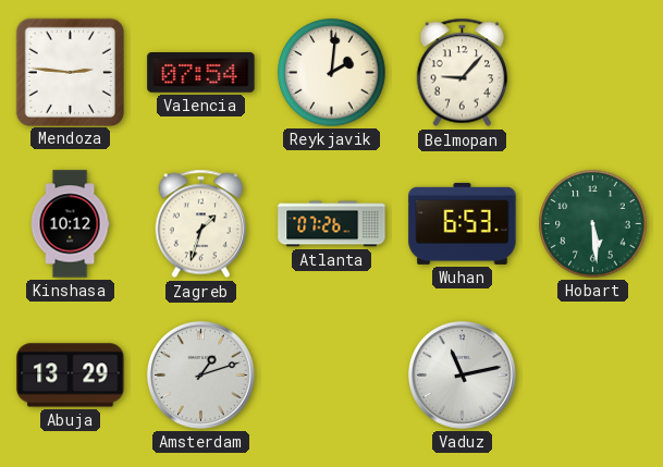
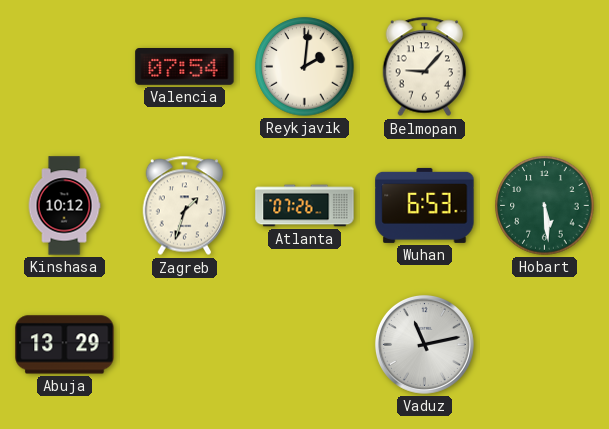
Mendoza: 2:46 -> none
Amsterdam: 1:12 -> none
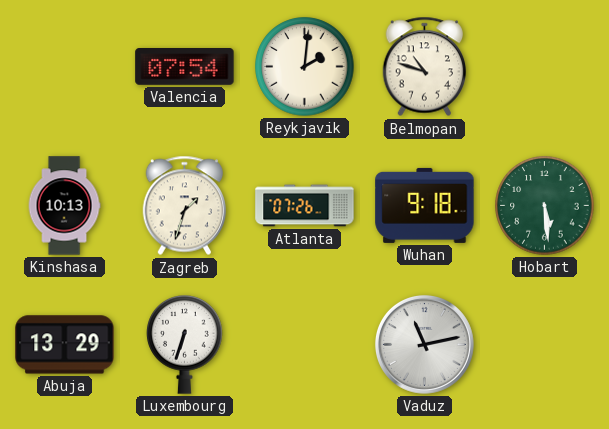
Belmopan: 9:07 -> 10:48
Kinshasa: 10:12 -> 10:13
Wuhan: 6:53 -> 9:18
Luxembourg: none -> 6:33
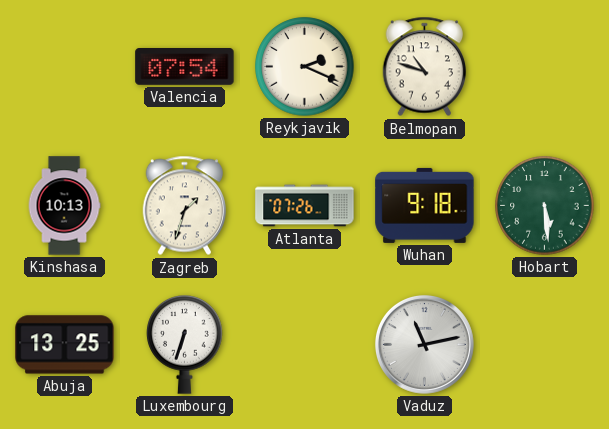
Reykjavik: 2:01 -> 2:19
Abuja: 13:29 -> 13:25
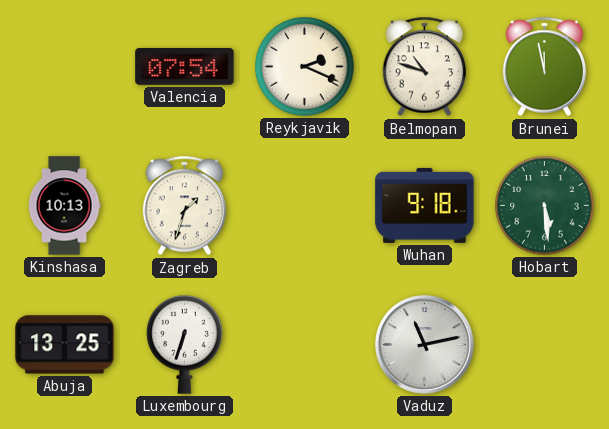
Brunei: none -> 11:58
Atlanta: 07:26 -> none
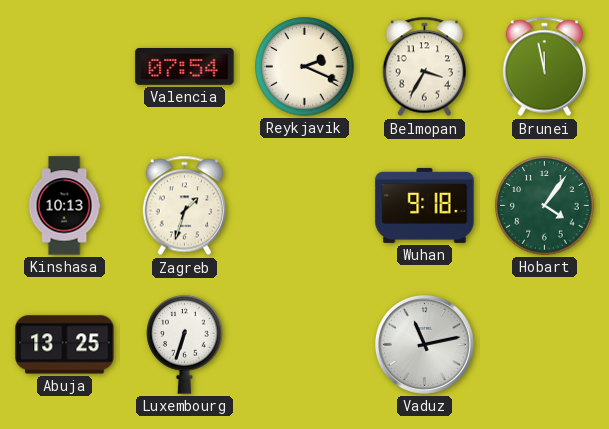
Belmopan: 10:48 -> 3:35
Hobart: 5:29 -> 4:06
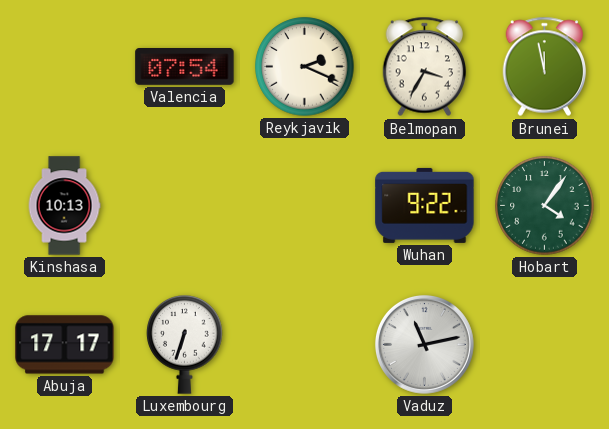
Zagreb: 1:33 -> none
Wuhan: 9:18 -> 9:22
Abuja: 13:25 -> 17:17
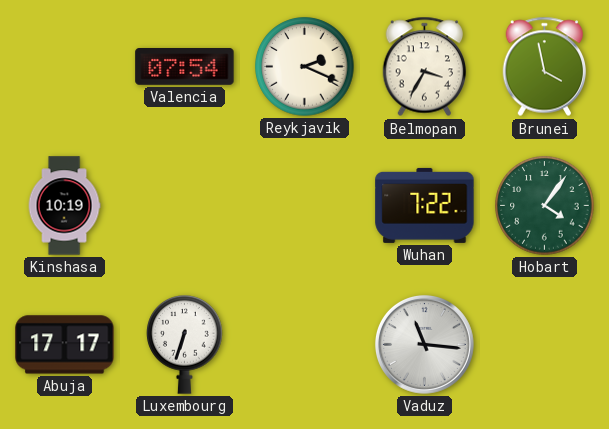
Brunei: 11:58 -> 3:58
Kinshasa: 10:13 -> 10:19
Wuhan: 9:22 -> 7:22
Vaduz: 11:13 -> 11:16
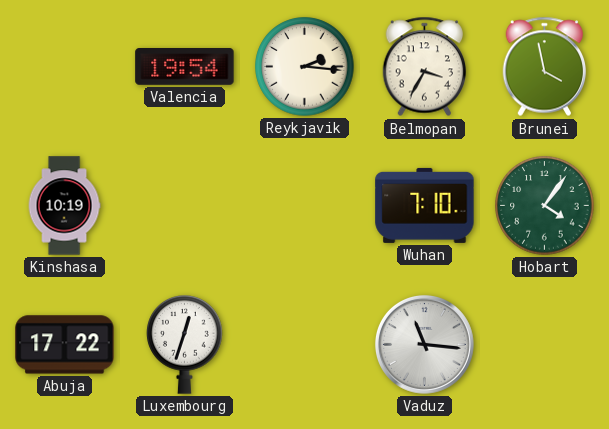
Valencia: 07:54 -> 19:54
Reykjavik: 2:19 -> 2:16
Wuhan: 7:22 -> 7:10
Abuja: 17:17 -> 17:22
Luxembourg: 6:33 -> 12:33
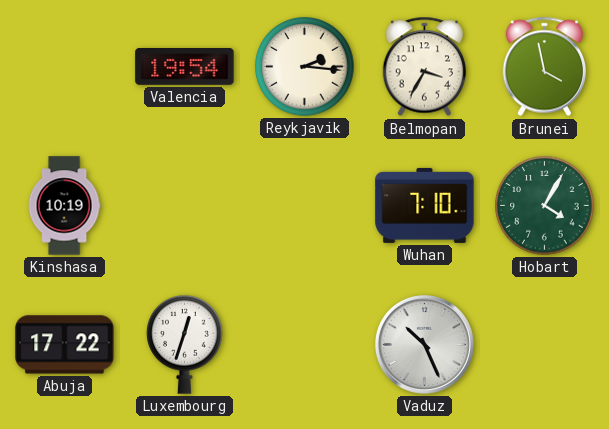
Hobart: 4:06 -> 4:05
Vaduz: 11:16 -> 10:26
